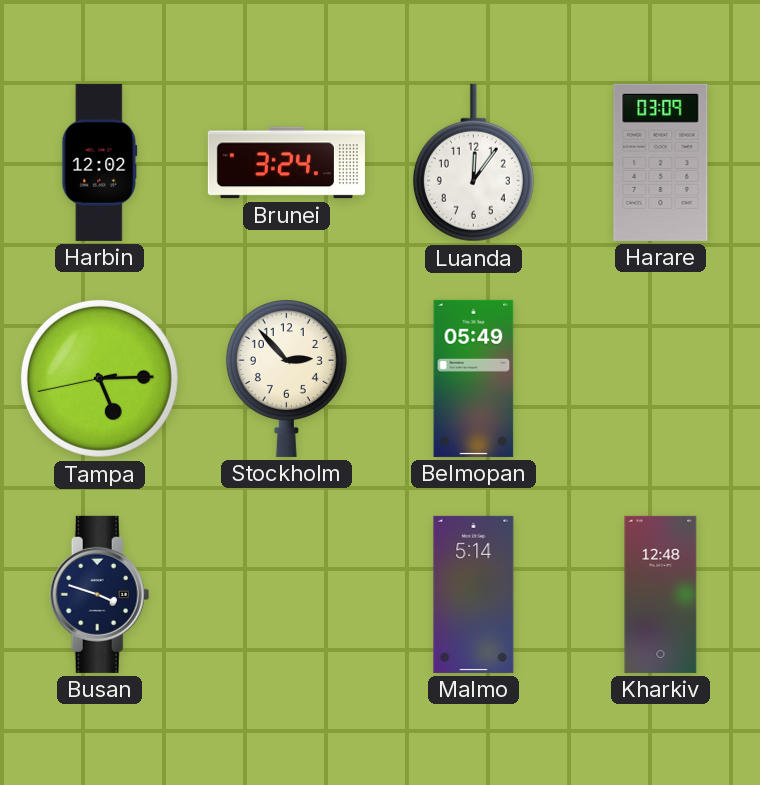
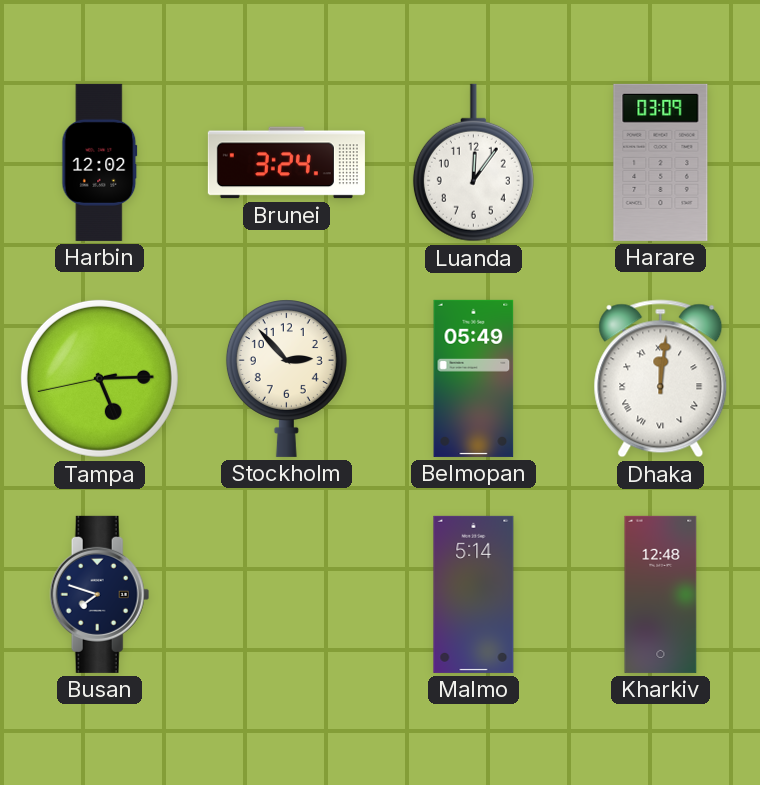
Dhaka: none -> 12:01
Busan: 3:48 -> 7:48
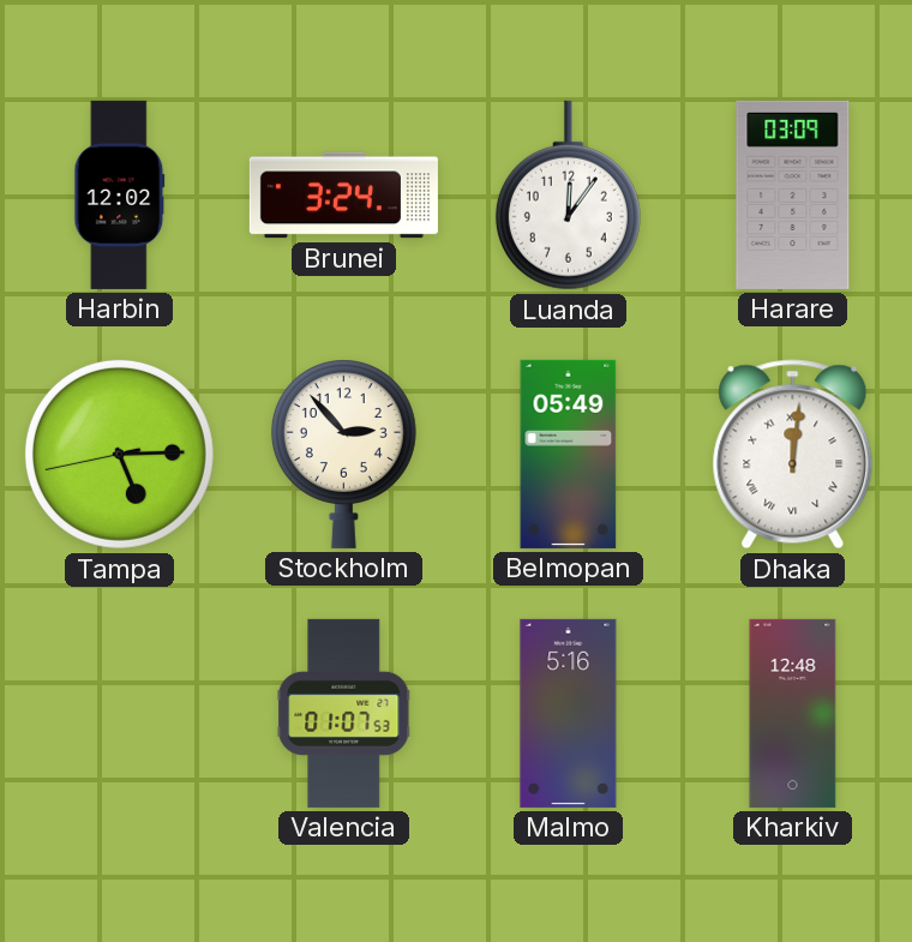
Busan: 7:48 -> none
Valencia: none -> 01:07
Malmo: 5:14 -> 5:16
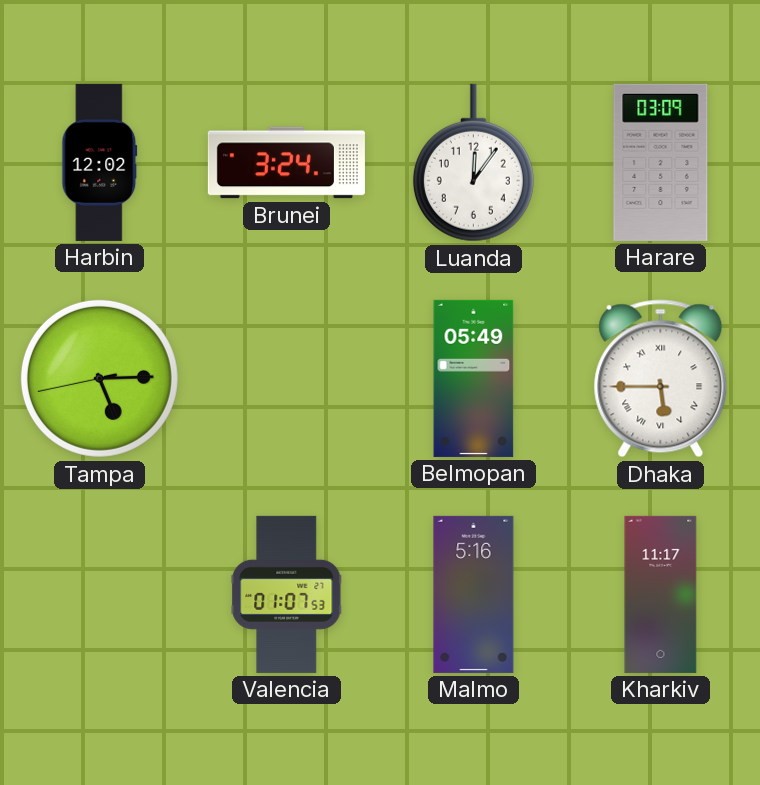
Stockholm: 2:53 -> none
Dhaka: 12:01 -> 5:45
Kharkiv: 12:48 -> 11:17
